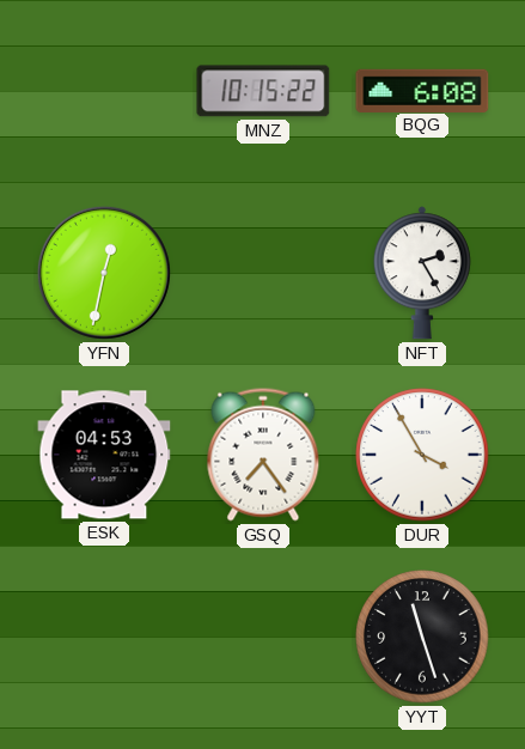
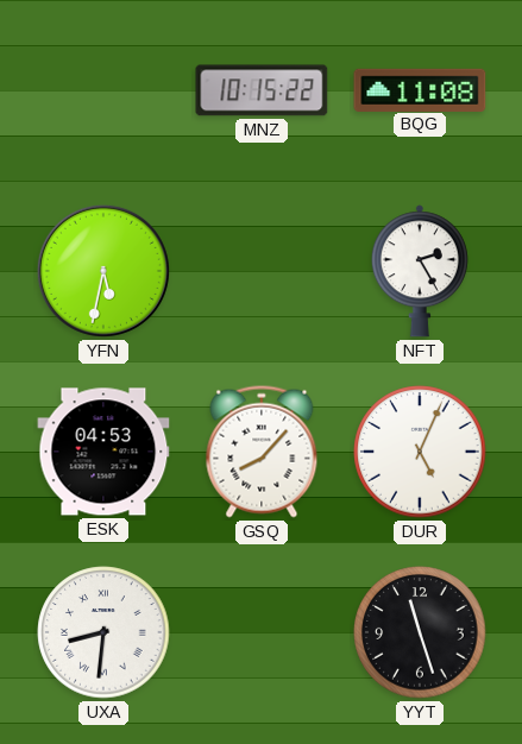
BQG: 6:08 -> 11:08
YFN: 12:32 -> 5:32
GSQ: 7:24 -> 8:07
DUR: 3:55 -> 5:04
UXA: none -> 8:31
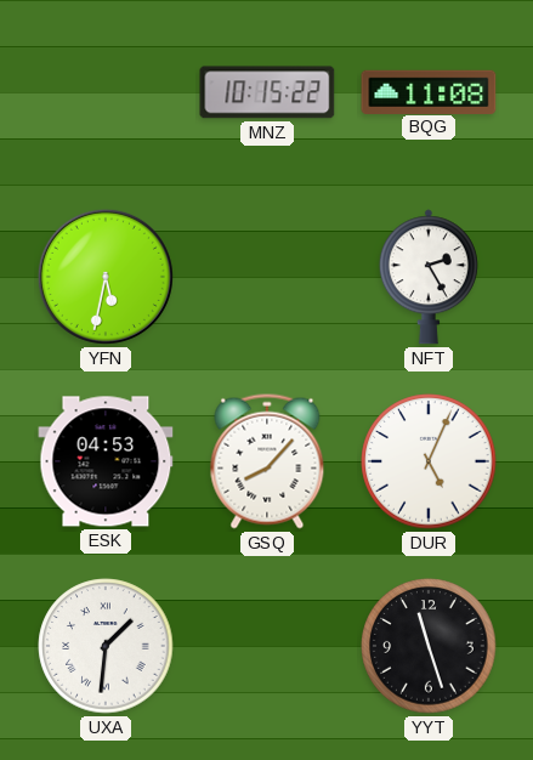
UXA: 8:31 -> 1:31
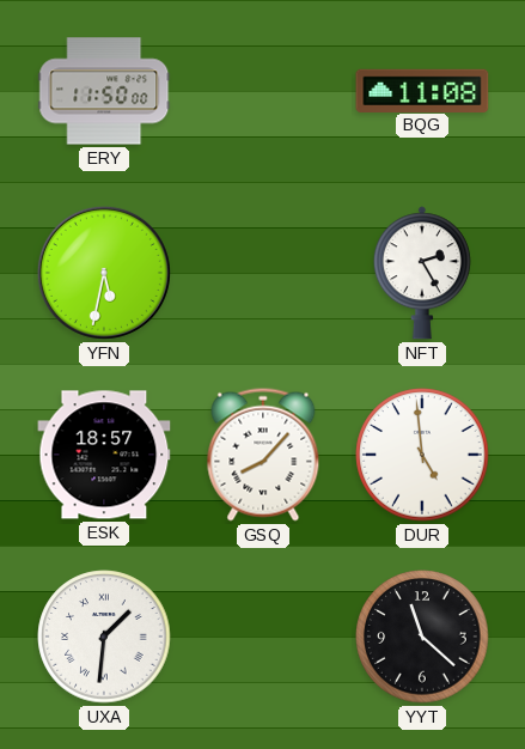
ERY: none -> 11:50
MNZ: 10:15 -> none
ESK: 04:53 -> 18:57
DUR: 5:04 -> 4:59
YYT: 11:27 -> 11:22
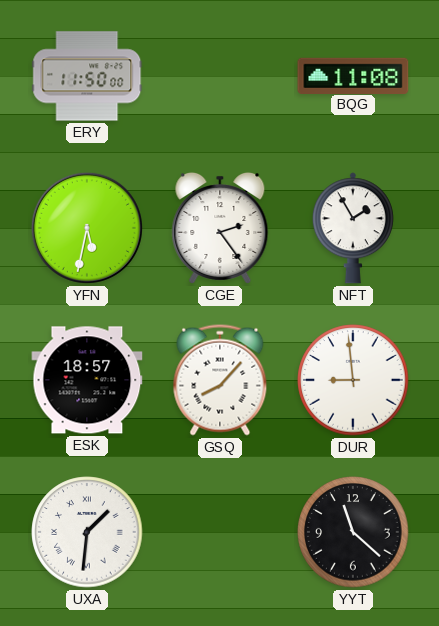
CGE: none -> 2:24
NFT: 2:25 -> 1:55
DUR: 4:59 -> 8:59
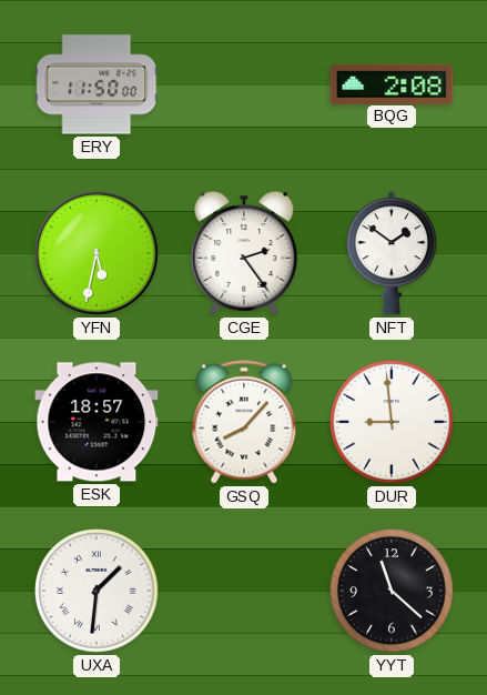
BQG: 11:08 -> 2:08
NFT: 1:55 -> 1:51
